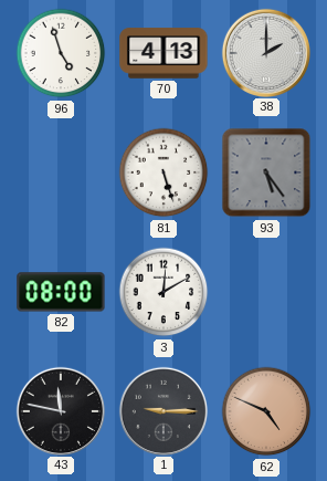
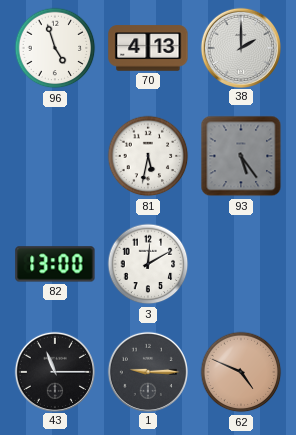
81: 5:27 -> 5:32
82: 08:00 -> 13:00
43: 11:47 -> 11:15
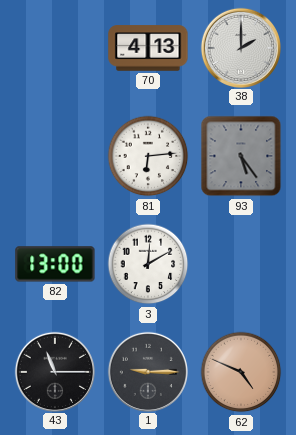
96: 4:57 -> none
81: 5:32 -> 6:14
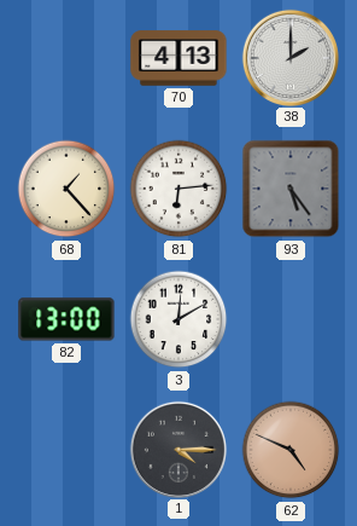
68: none -> 1:23
43: 11:15 -> none
1: 9:15 -> 4:15
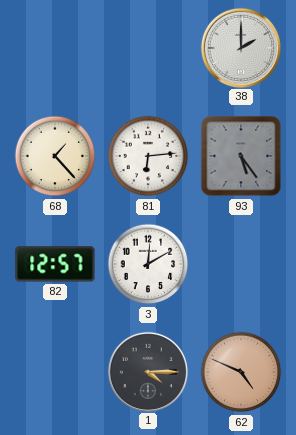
70: 4:13 -> none
82: 13:00 -> 12:57
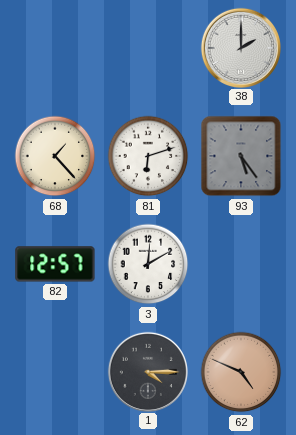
81: 6:14 -> 6:12
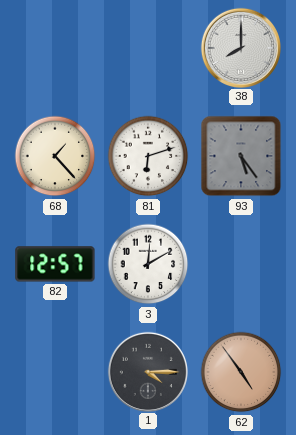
38: 2:00 -> 8:00
62: 4:49 -> 4:54
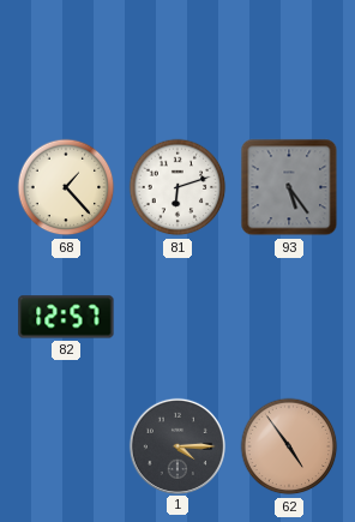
38: 8:00 -> none
3: 12:10 -> none
